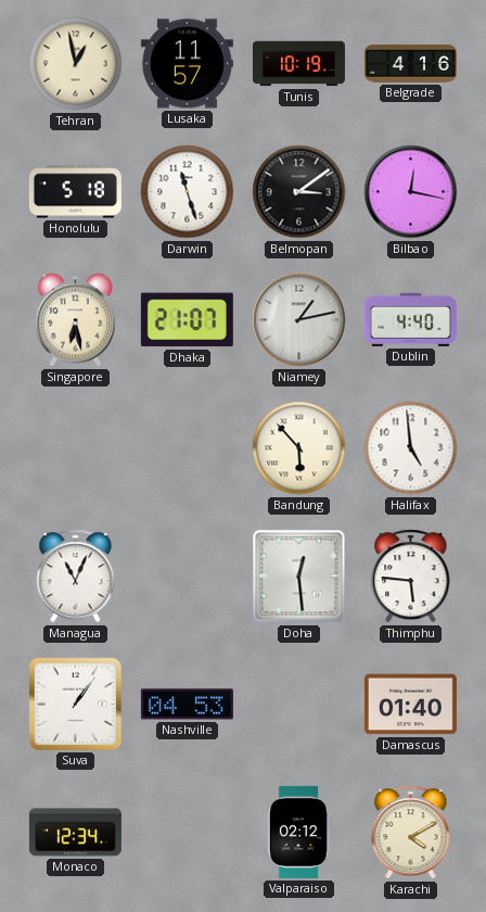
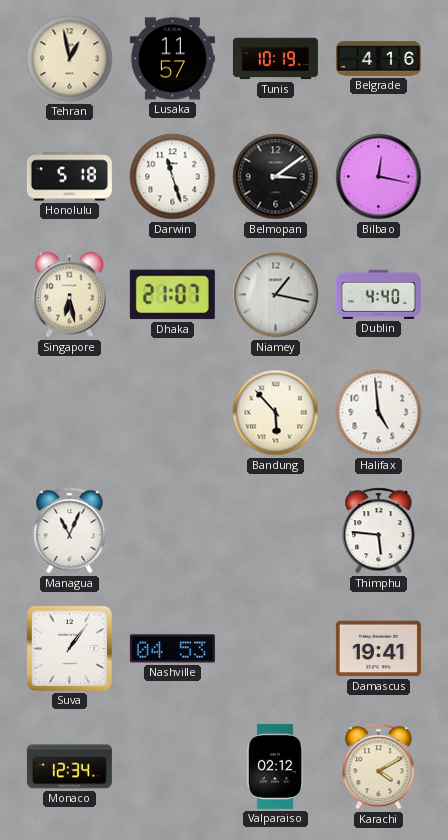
Niamey: 1:13 -> 1:17
Doha: 12:29 -> none
Damascus: 01:40 -> 19:41
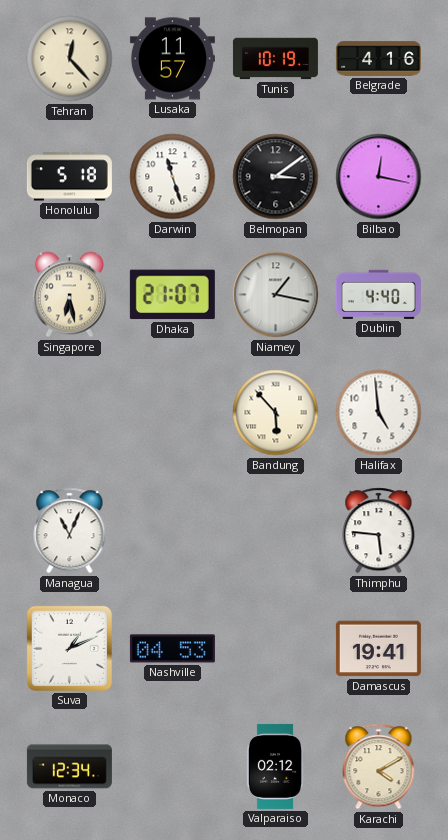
Tehran: 12:58 -> 12:23
Suva: 1:06 -> 1:11
